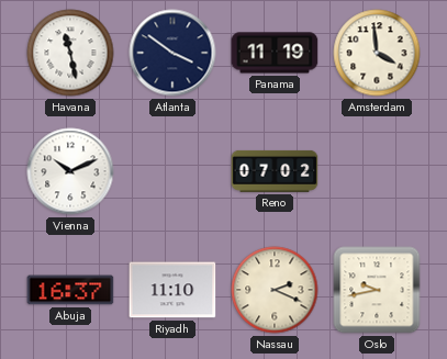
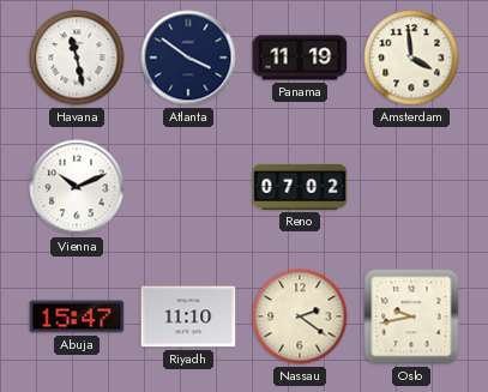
Abuja: 16:37 -> 15:47
Nassau: 2:19 -> 2:21
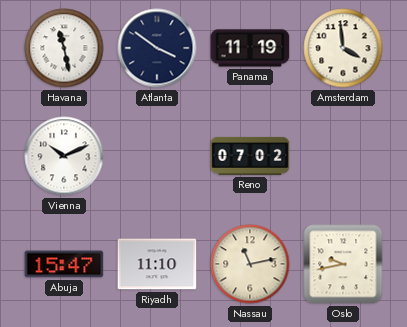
Nassau: 2:21 -> 11:13
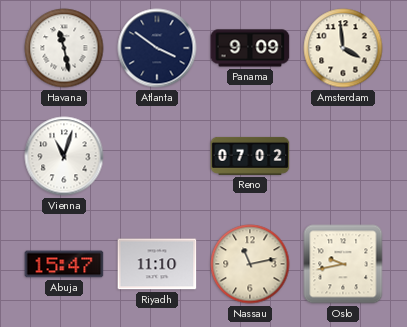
Panama: 11:19 -> 9:09
Vienna: 10:11 -> 11:03
